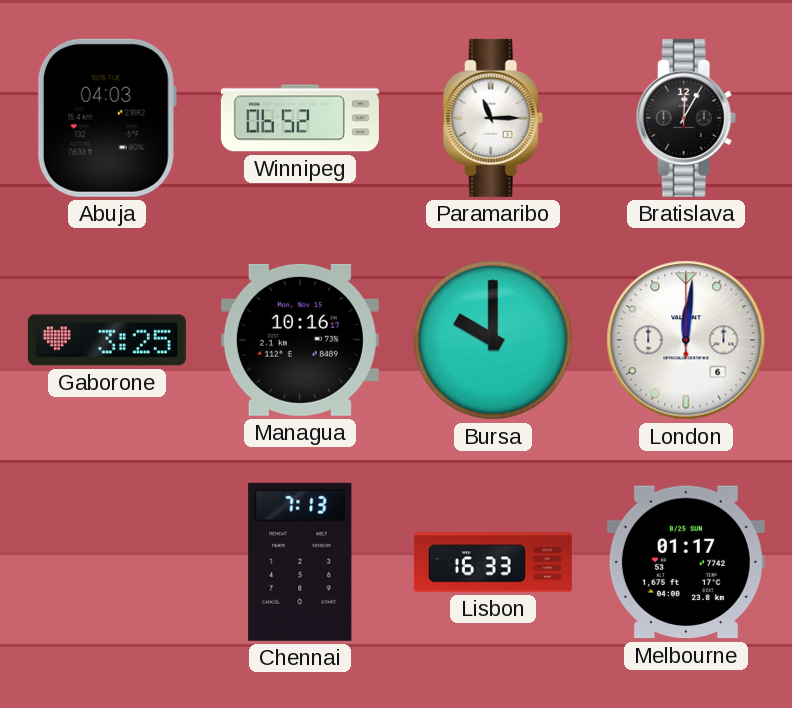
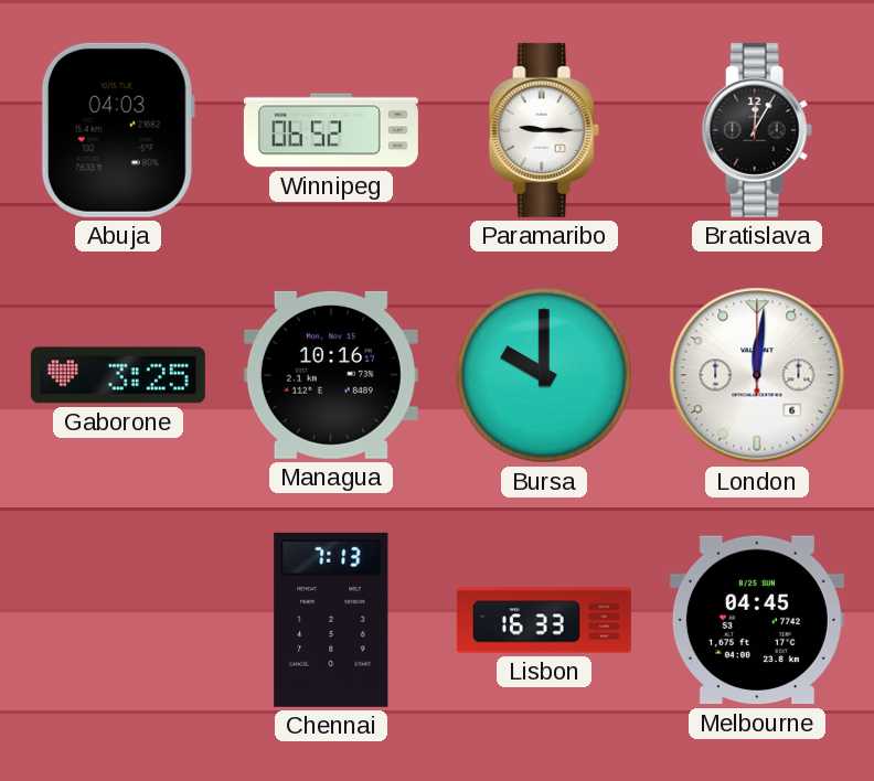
Paramaribo: 11:15 -> 9:15
Melbourne: 01:17 -> 04:45
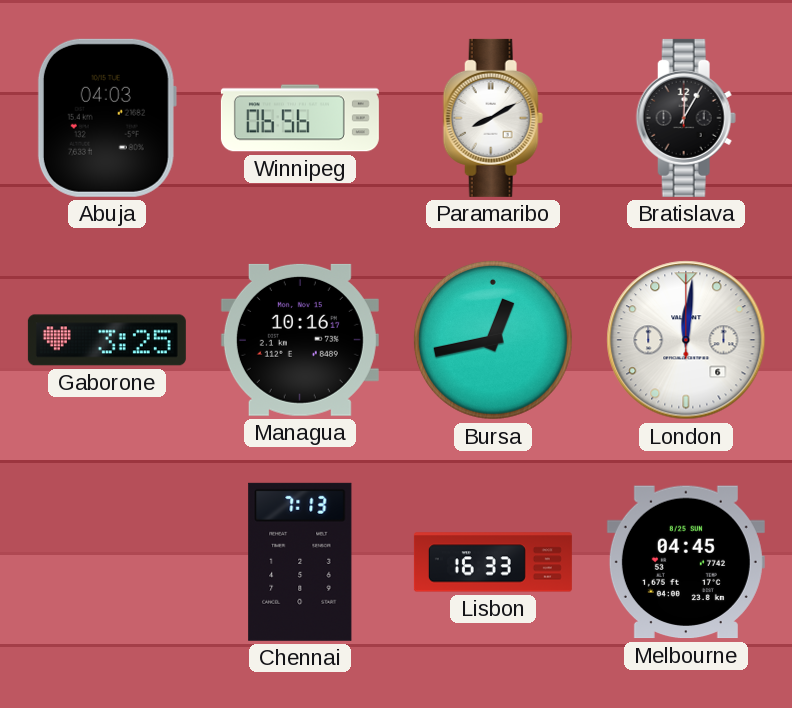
Winnipeg: 06:52 -> 06:56
Paramaribo: 9:15 -> 8:10
Bursa: 10:00 -> 12:43
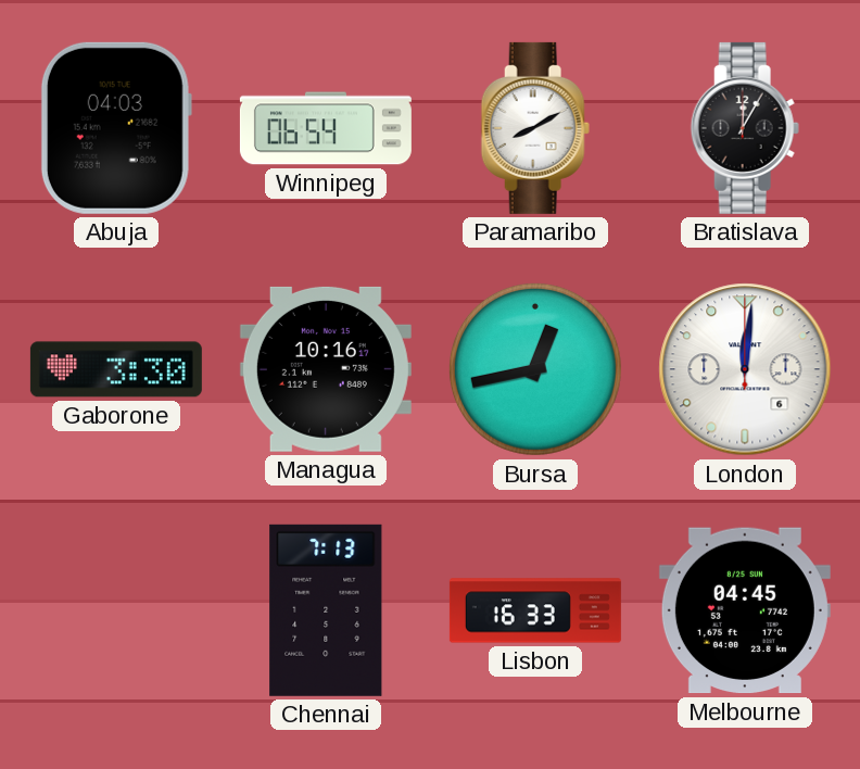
Winnipeg: 06:56 -> 06:54
Gaborone: 3:25 -> 3:30
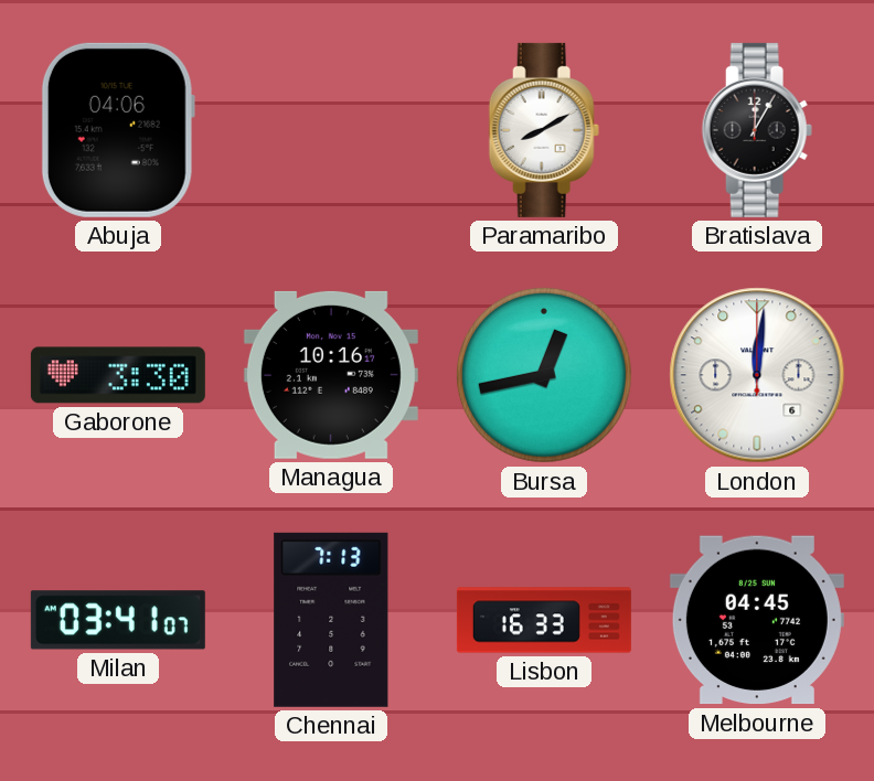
Abuja: 04:03 -> 04:06
Winnipeg: 06:54 -> none
Milan: none -> 03:41
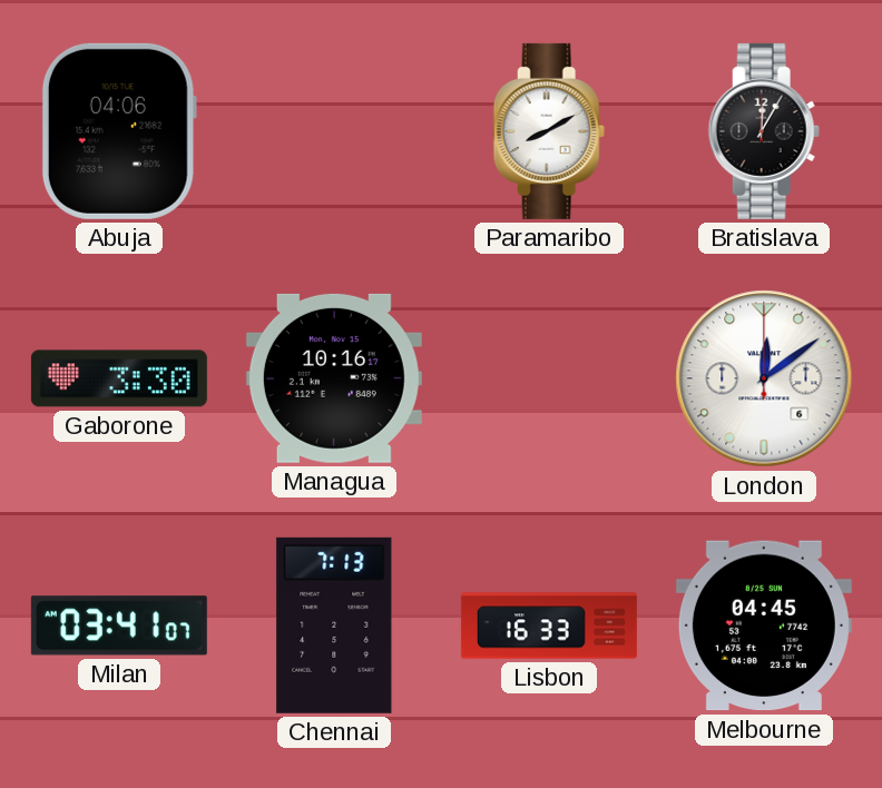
Bursa: 12:43 -> none
London: 12:01 -> 12:09
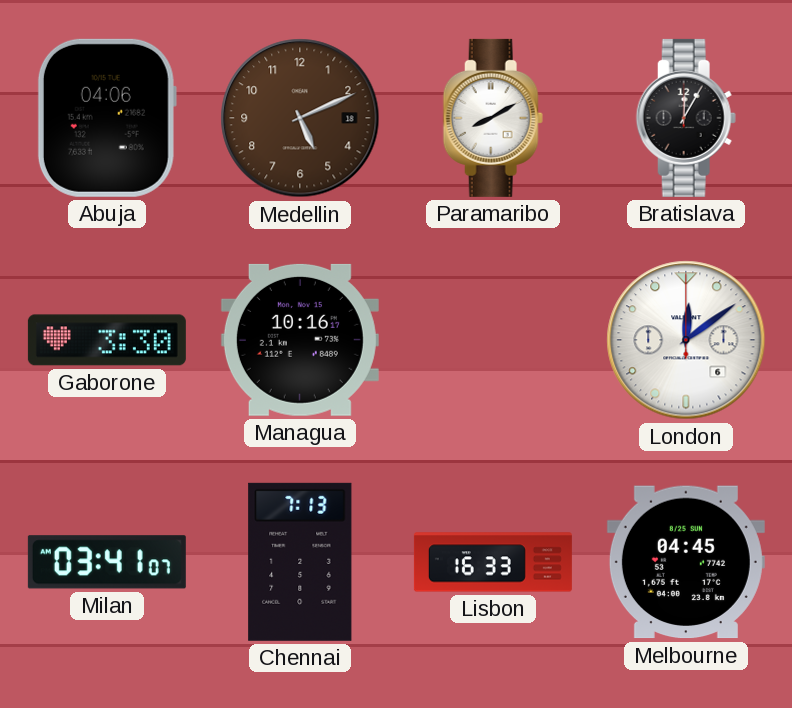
Medellin: none -> 5:11
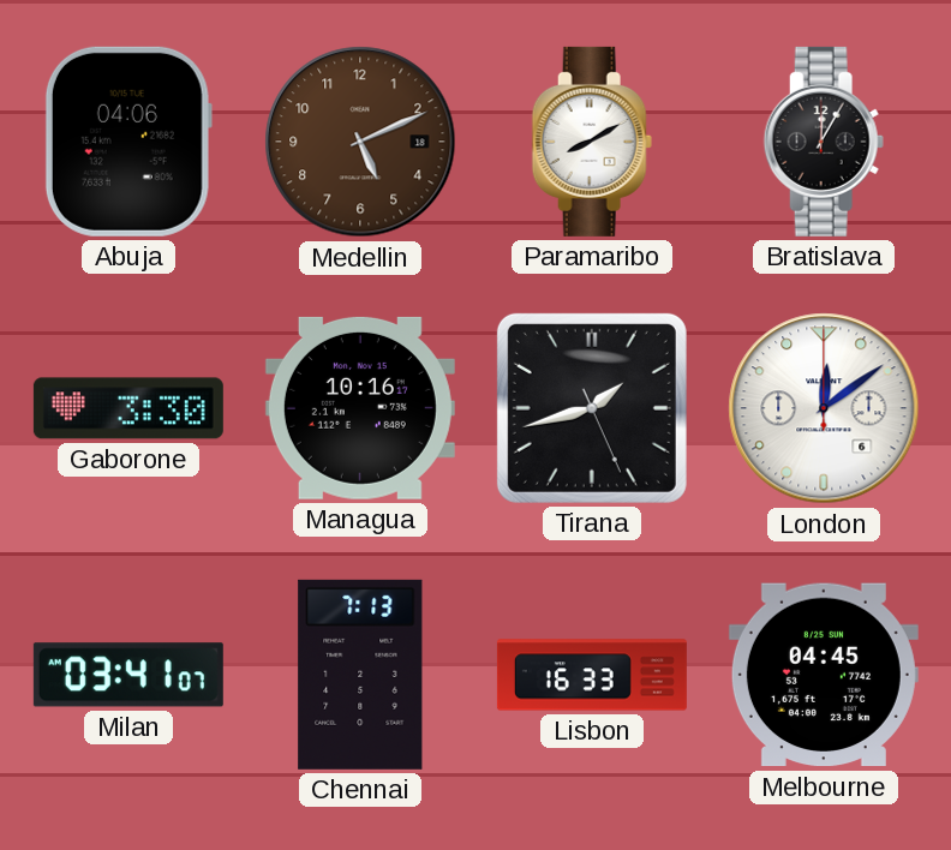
Tirana: none -> 1:42
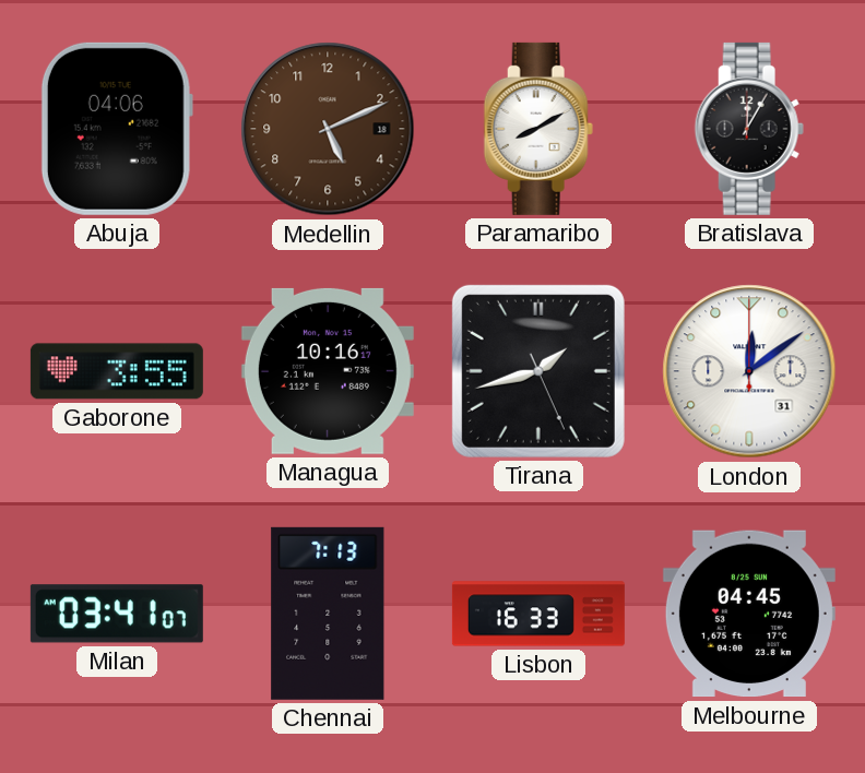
Gaborone: 3:30 -> 3:55
London date: 6 -> 31
